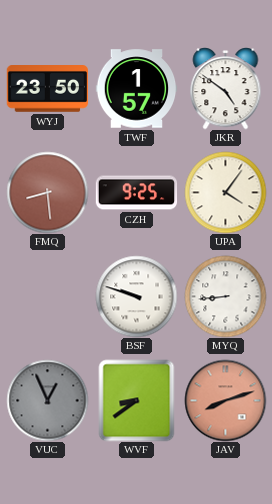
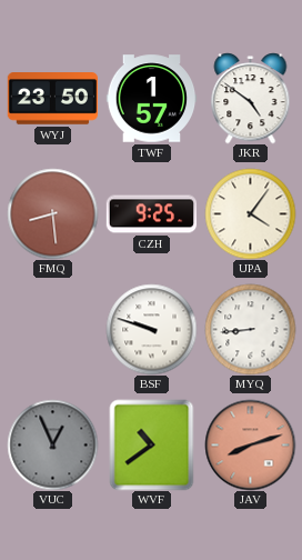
WVF: 8:39 -> 10:39
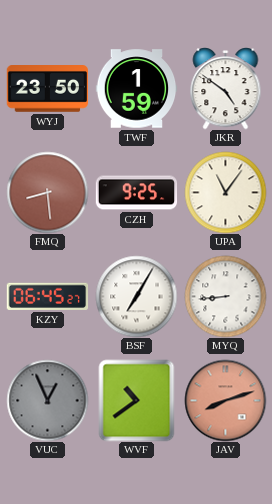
TWF: 1:57 -> 1:59
UPA: 4:06 -> 11:06
KZY: none -> 06:45
BSF: 9:48 -> 7:05
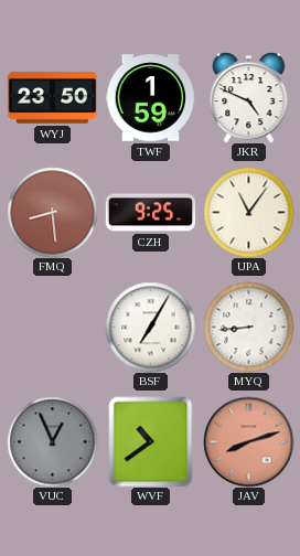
JKR: 4:51 -> 4:49
KZY: 06:45 -> none
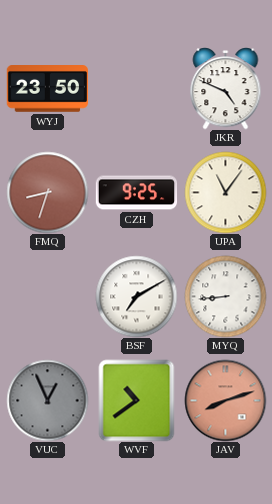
TWF: 1:59 -> none
FMQ: 8:29 -> 8:33
BSF: 7:05 -> 7:10
